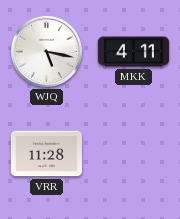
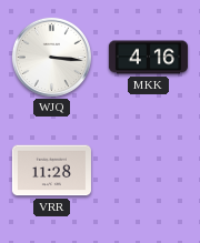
WJQ: 5:17 -> 3:16
MKK: 4:11 -> 4:16
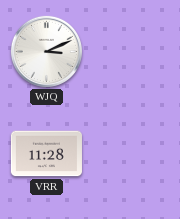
WJQ: 3:16 -> 3:11
MKK: 4:16 -> none
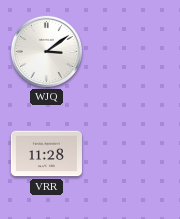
WJQ: 3:11 -> 3:09
